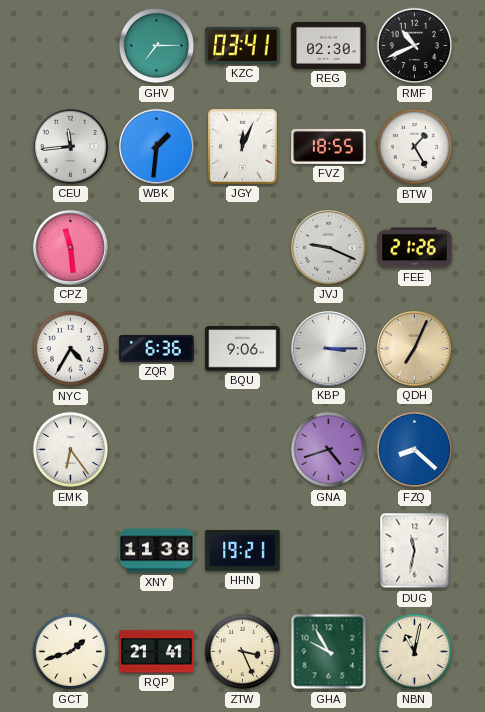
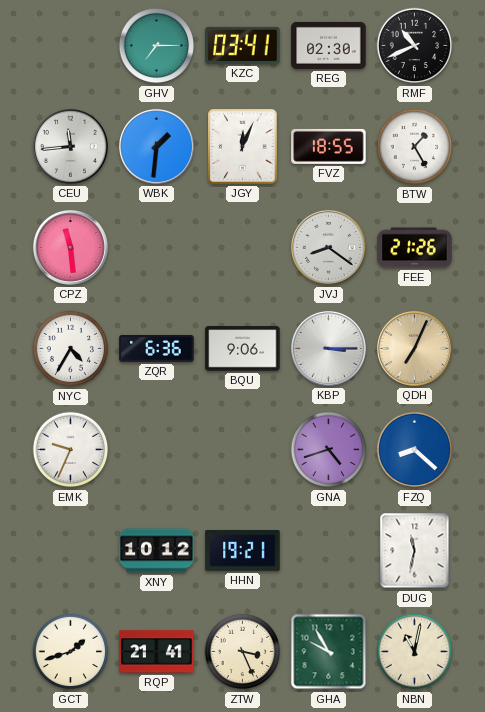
JVJ: 9:19 -> 8:21
EMK: 6:24 -> 9:34
XNY: 11:38 -> 10:12
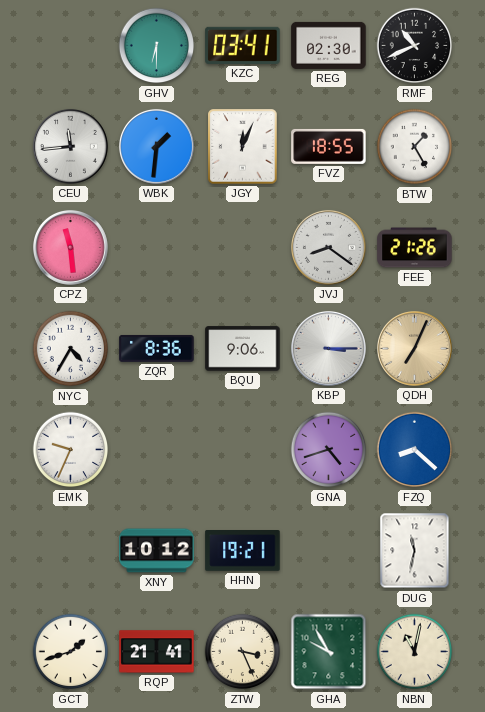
GHV: 7:15 -> 6:30
ZQR: 6:36 -> 8:36
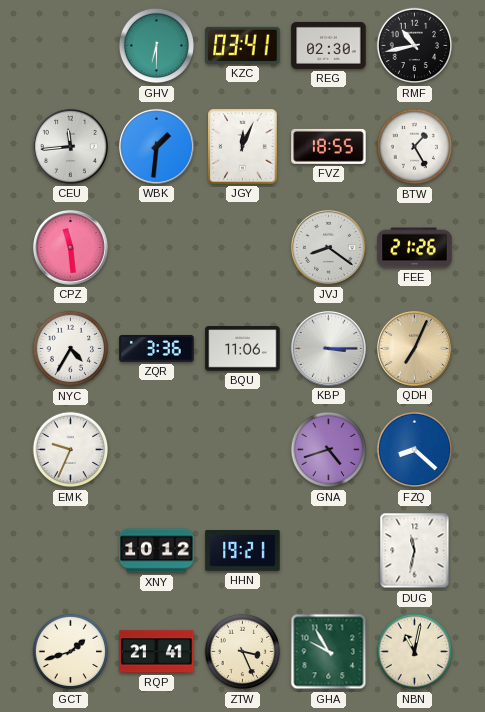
RMF: 10:41 -> 10:43
ZQR: 8:36 -> 3:36
BQU: 9:06 -> 11:06
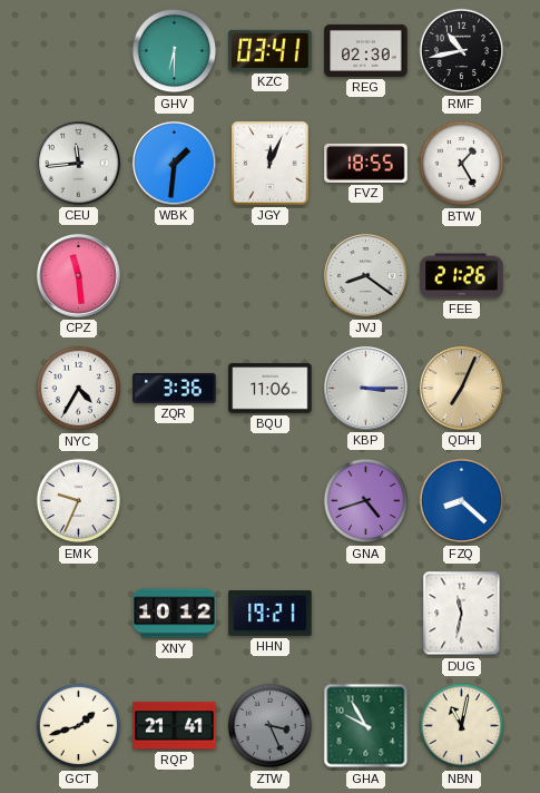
ZTW dial: cream -> grey
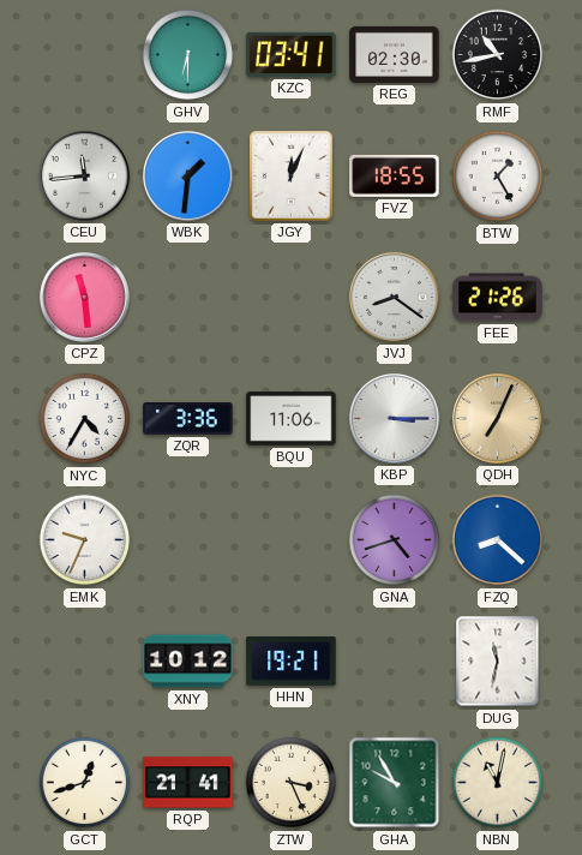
GCT: 1:42 -> 12:42
ZTW dial: grey -> cream
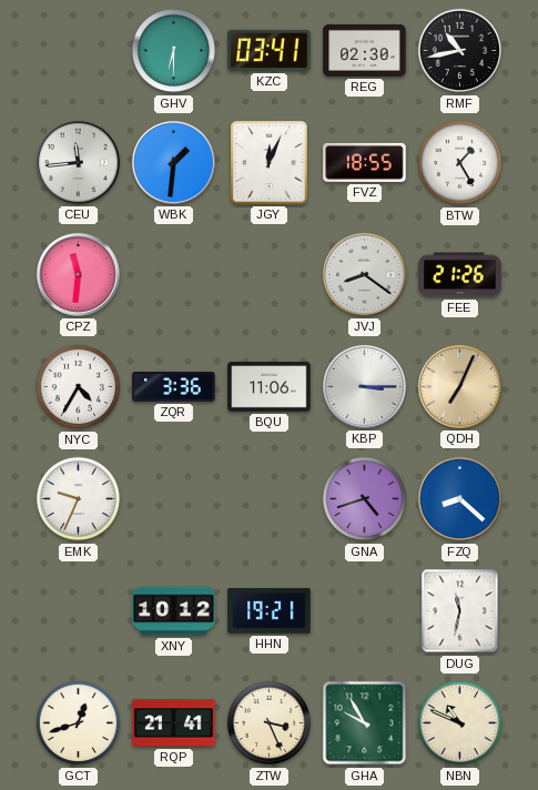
CPZ: 11:29 -> 11:31
NBN: 11:02 -> 10:49
